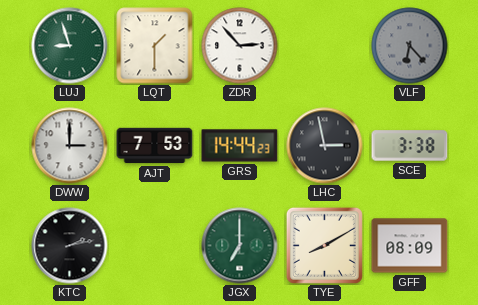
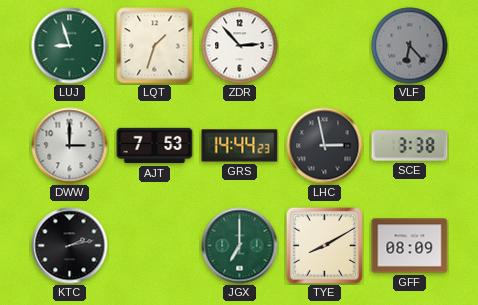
LQT: 1:30 -> 1:33
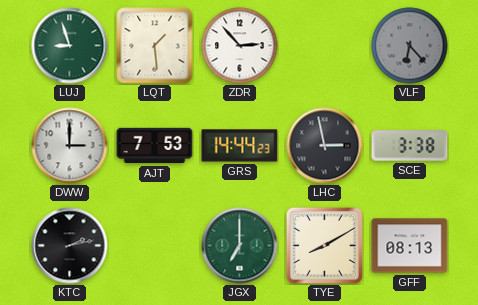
LQT: 1:33 -> 1:29
GFF: 08:09 -> 08:13
